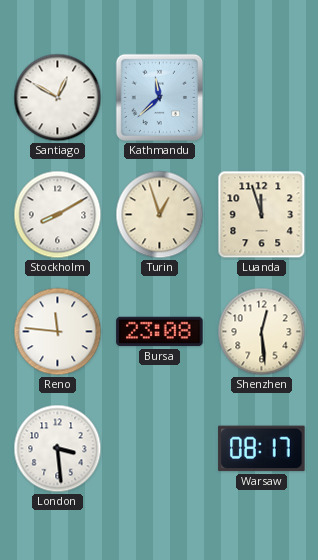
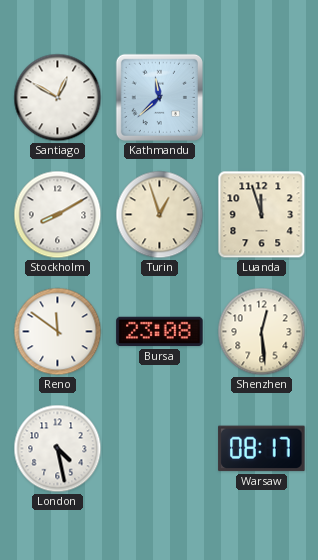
Reno: 11:46 -> 11:51
London: 3:29 -> 4:28
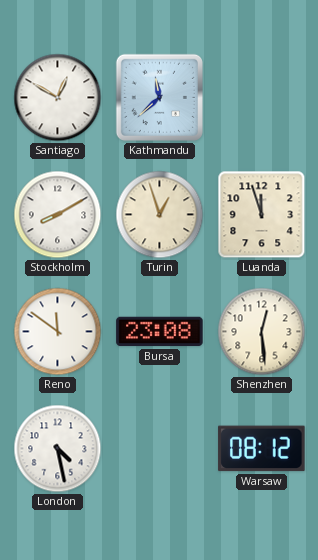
Warsaw: 08:17 -> 08:12
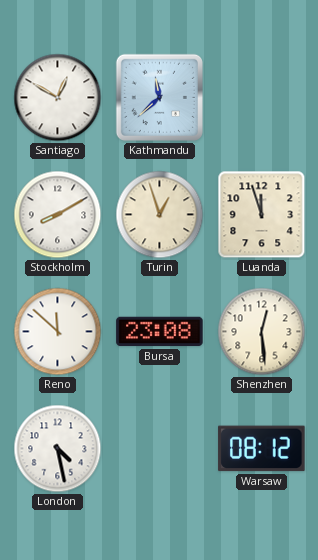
Reno: 11:51 -> 11:52
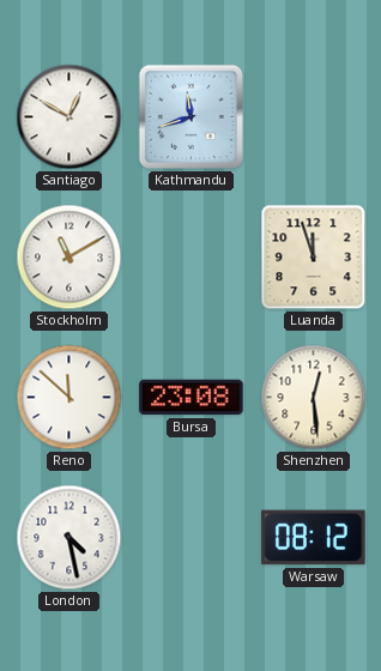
Kathmandu: 11:38 -> 11:42
Stockholm: 8:10 -> 11:10
Turin: 12:57 -> none
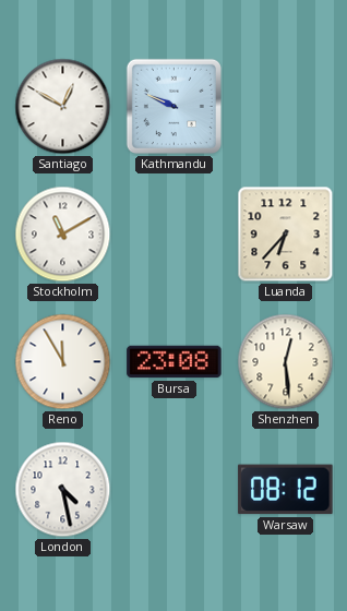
Kathmandu: 11:42 -> 9:49
Luanda: 11:57 -> 6:37
Reno: 11:52 -> 11:55
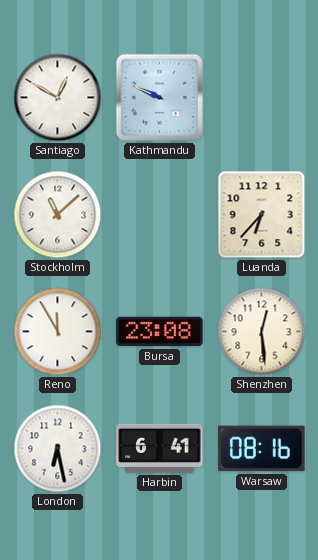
Stockholm: 11:10 -> 11:08
London: 4:28 -> 6:28
Harbin: none -> 6:41
Warsaw: 08:12 -> 08:16
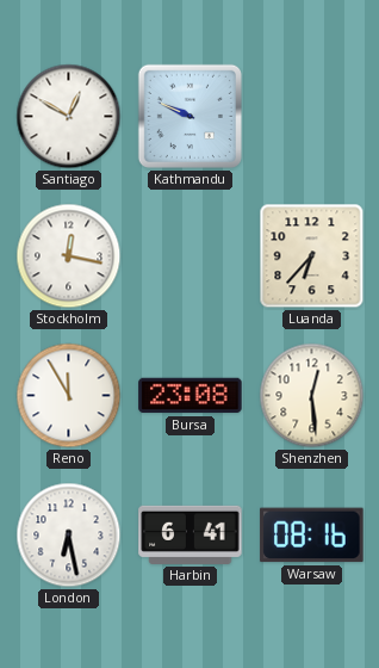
Stockholm: 11:08 -> 12:17
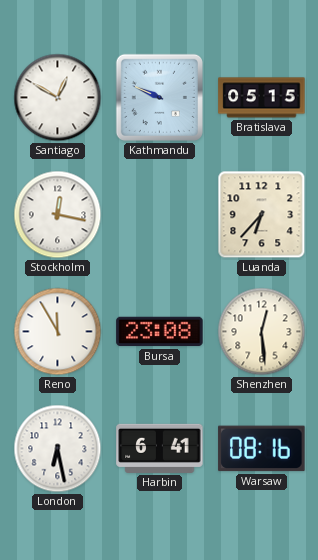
Bratislava: none -> 05:15
